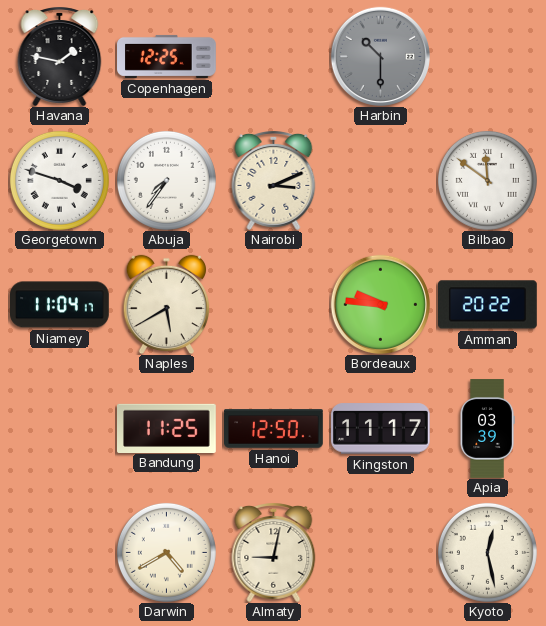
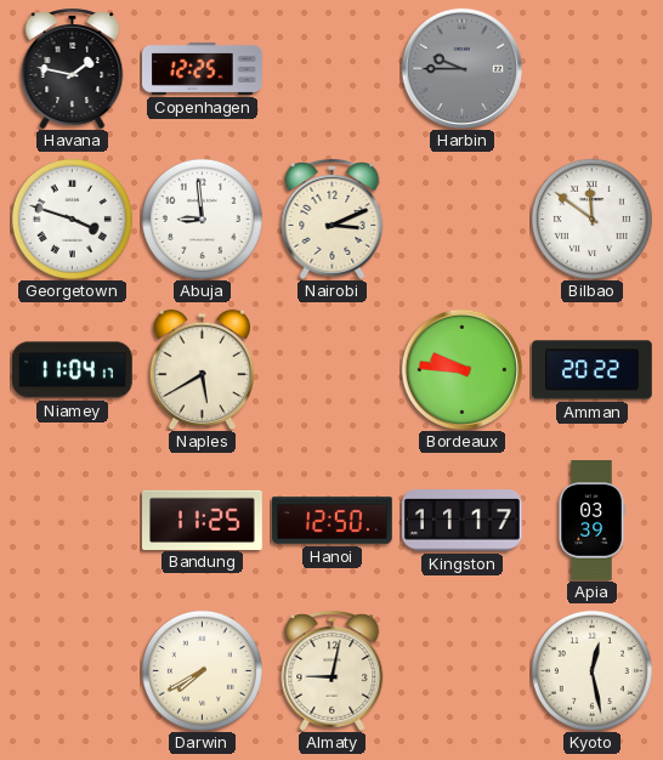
Harbin: 10:30 -> 9:45
Abuja: 7:36 -> 8:59
Darwin: 4:40 -> 7:40
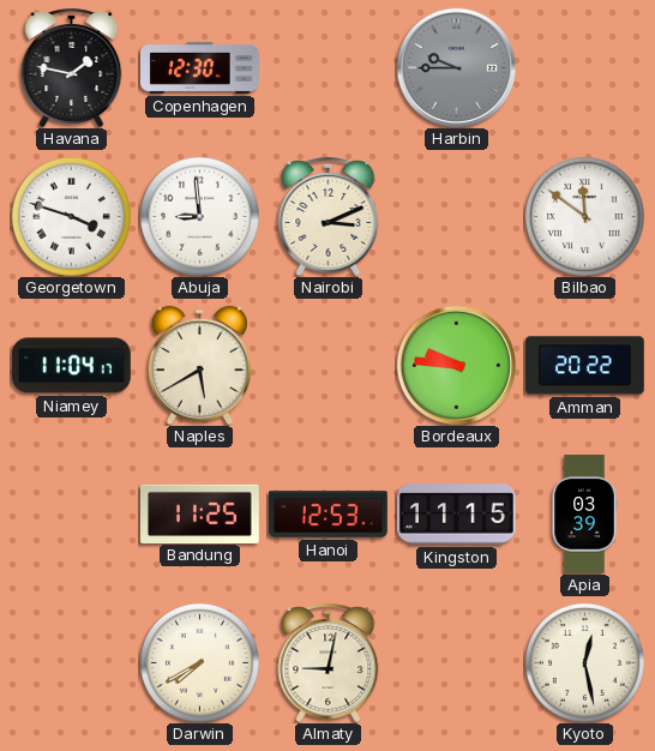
Copenhagen: 12:25 -> 12:30
Hanoi: 12:50 -> 12:53
Kingston: 11:17 -> 11:15
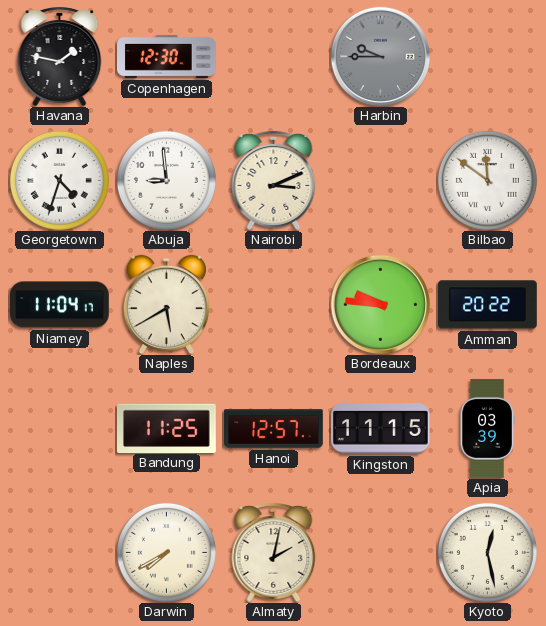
Georgetown: 3:48 -> 4:33
Hanoi: 12:53 -> 12:57
Almaty: 9:02 -> 2:02
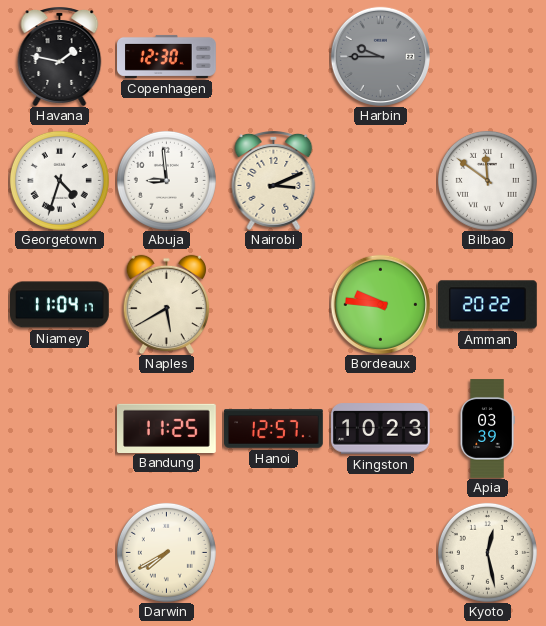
Kingston: 11:15 -> 10:23
Almaty: 2:02 -> none
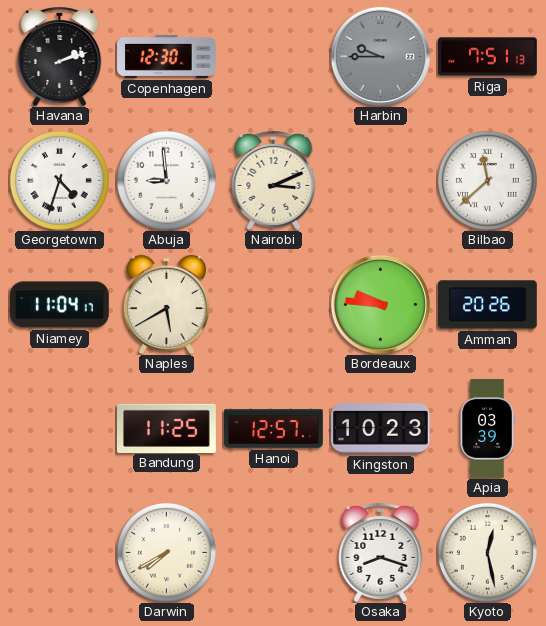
Havana: 1:47 -> 2:12
Riga: none -> 7:51
Bilbao: 11:51 -> 11:38
Amman: 20:22 -> 20:26
Osaka: none -> 8:18
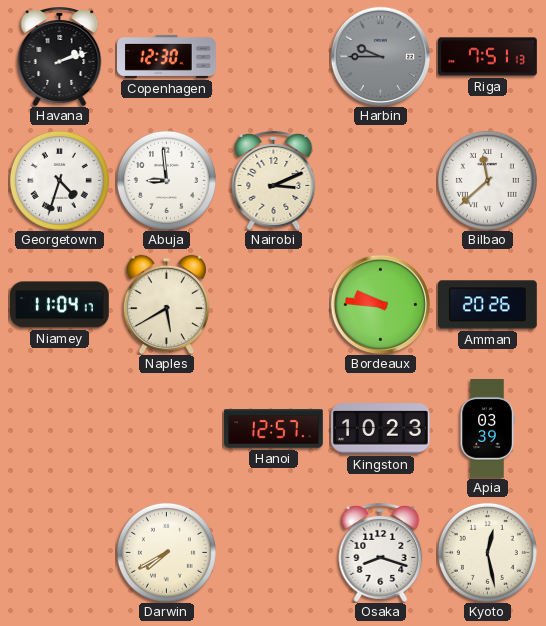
Bandung: 11:25 -> none
